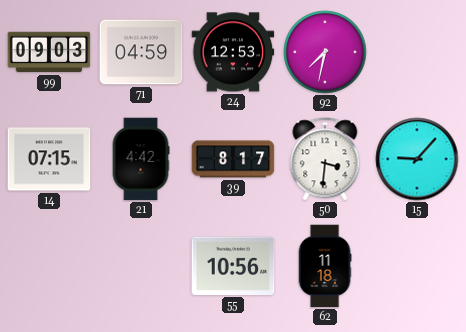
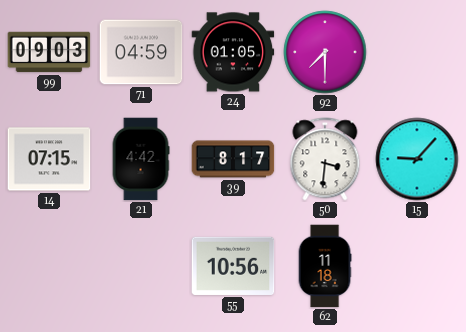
24: 12:53 -> 01:05
92: 7:32 -> 7:30
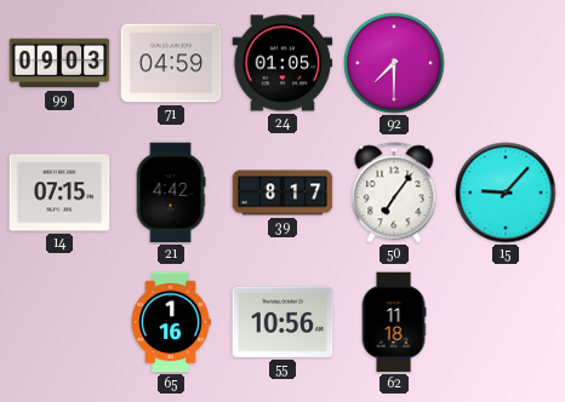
50: 3:31 -> 7:06
65: none -> 1:16
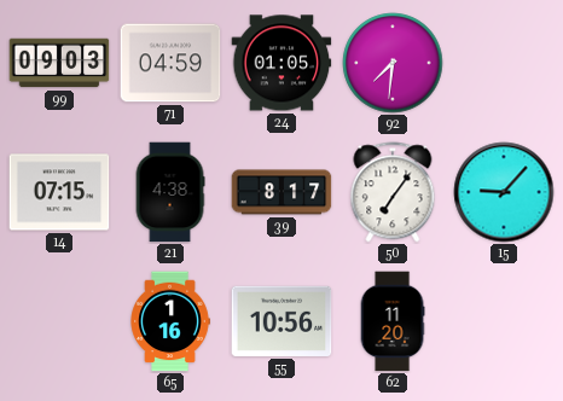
92: 7:30 -> 7:31
21: 4:42 -> 4:38
62: 11:18 -> 11:20
